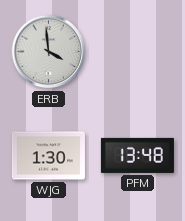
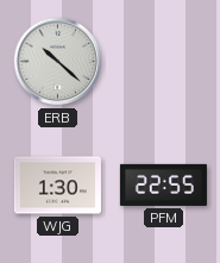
ERB: 3:59 -> 10:22
PFM: 13:48 -> 22:55
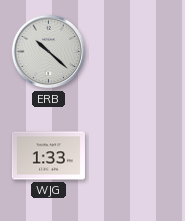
WJG: 1:30 -> 1:33
PFM: 22:55 -> none
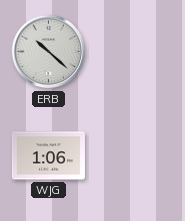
WJG: 1:33 -> 1:06
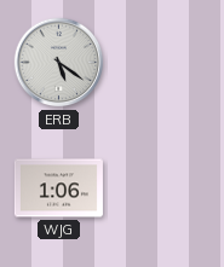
ERB: 10:22 -> 5:21
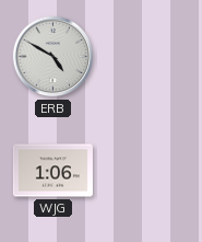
ERB: 5:21 -> 4:50
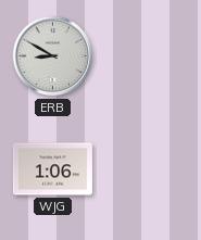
ERB: 4:50 -> 8:50
